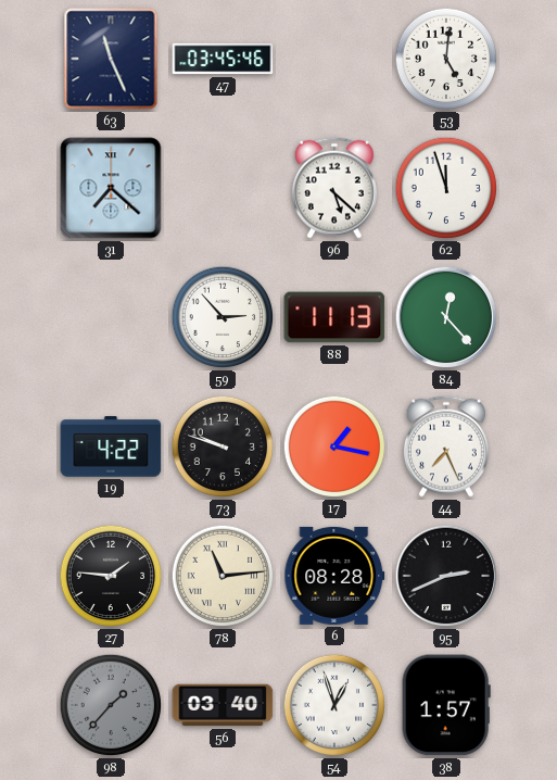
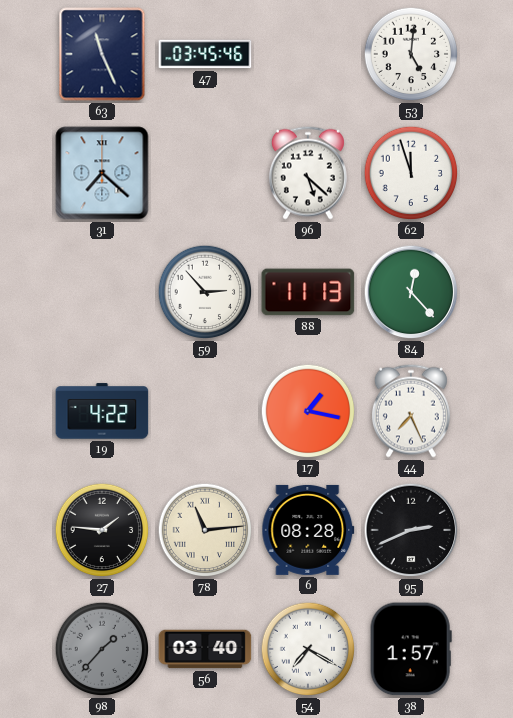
73: 9:48 -> none
54: 12:57 -> 7:20
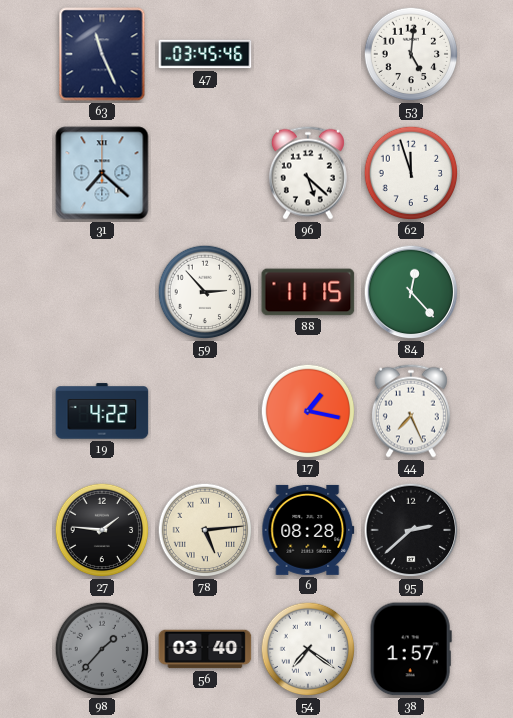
88: 11:13 -> 11:15
78: 11:14 -> 5:14
95: 2:41 -> 2:38
54: 7:20 -> 7:21
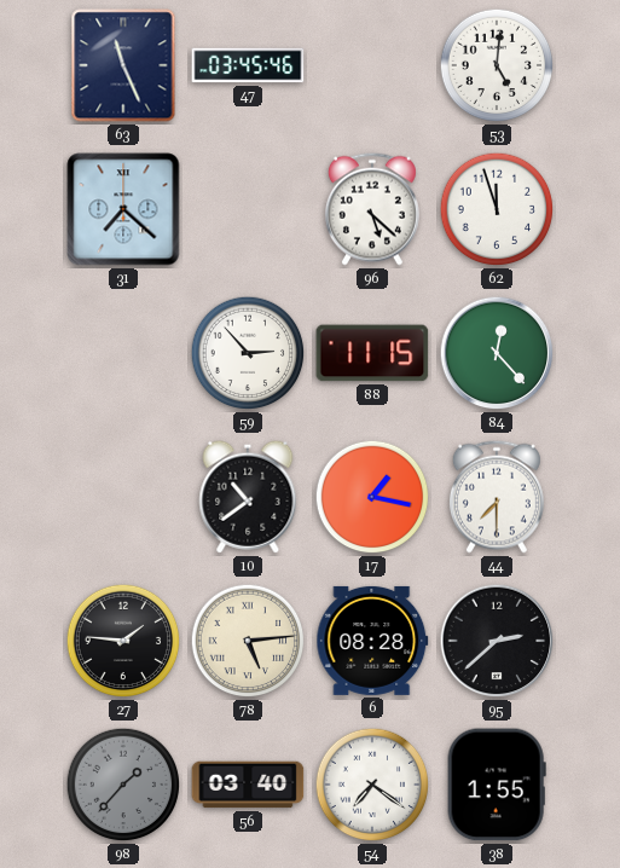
19: 4:22 -> none
10: none -> 10:39
44: 7:26 -> 7:30
38: 1:57 -> 1:55
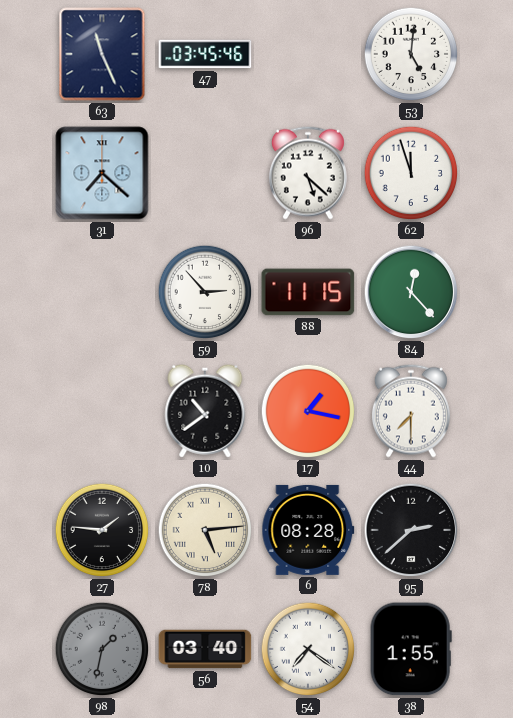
98: 1:37 -> 1:32
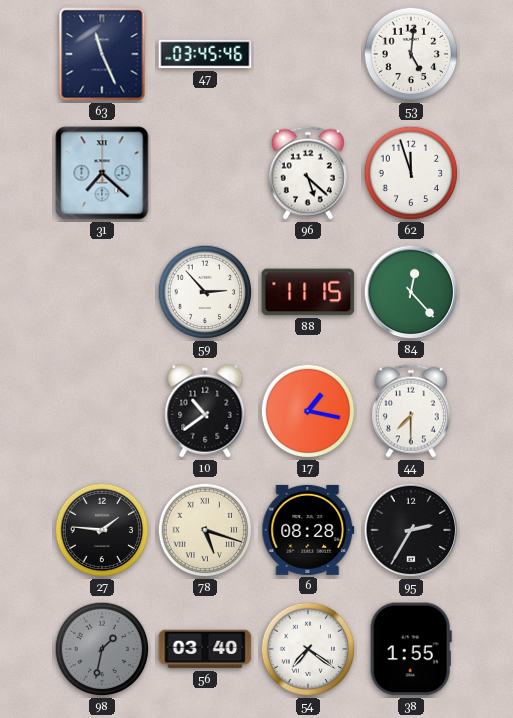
78: 5:14 -> 5:18
95: 2:38 -> 2:35
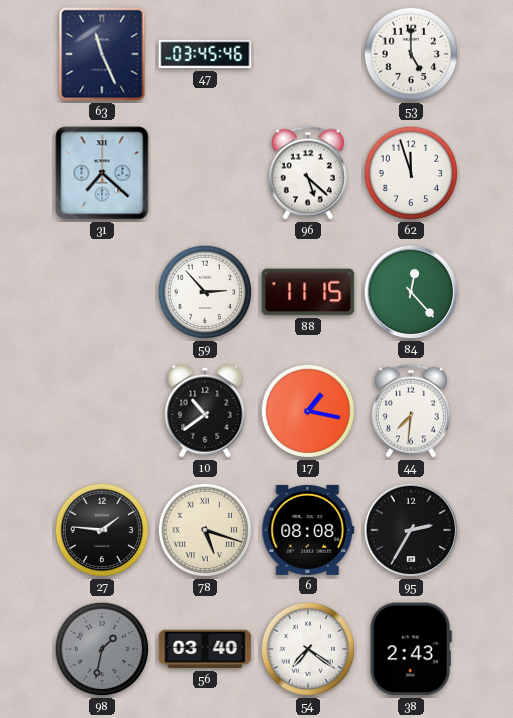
53: 5:01 -> 5:00
44: 7:30 -> 7:31
6: 08:28 -> 08:08
38: 1:55 -> 2:43
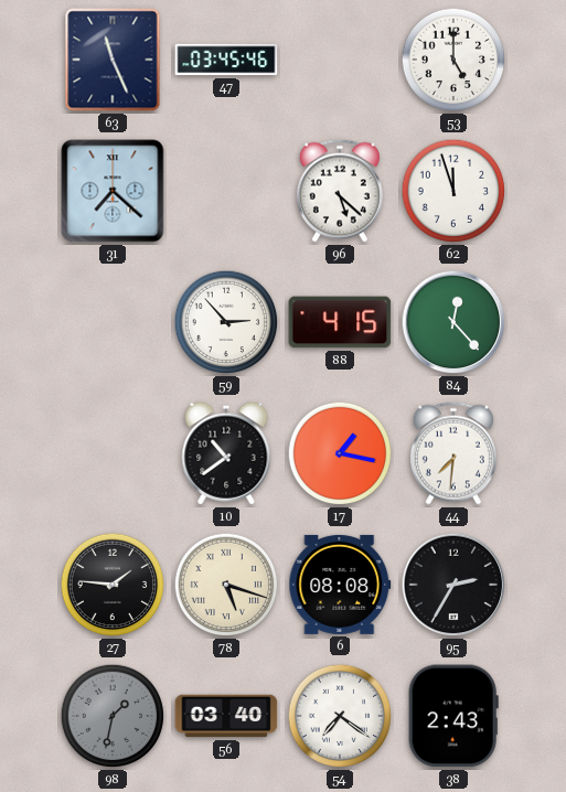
88: 11:15 -> 4:15
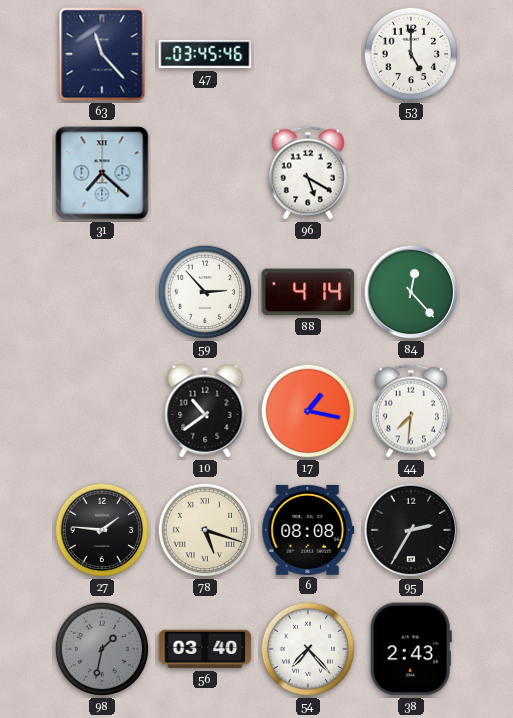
63: 11:26 -> 11:23
96: 5:22 -> 5:20
62: 11:57 -> none
88: 4:15 -> 4:14
54: 7:21 -> 7:23
